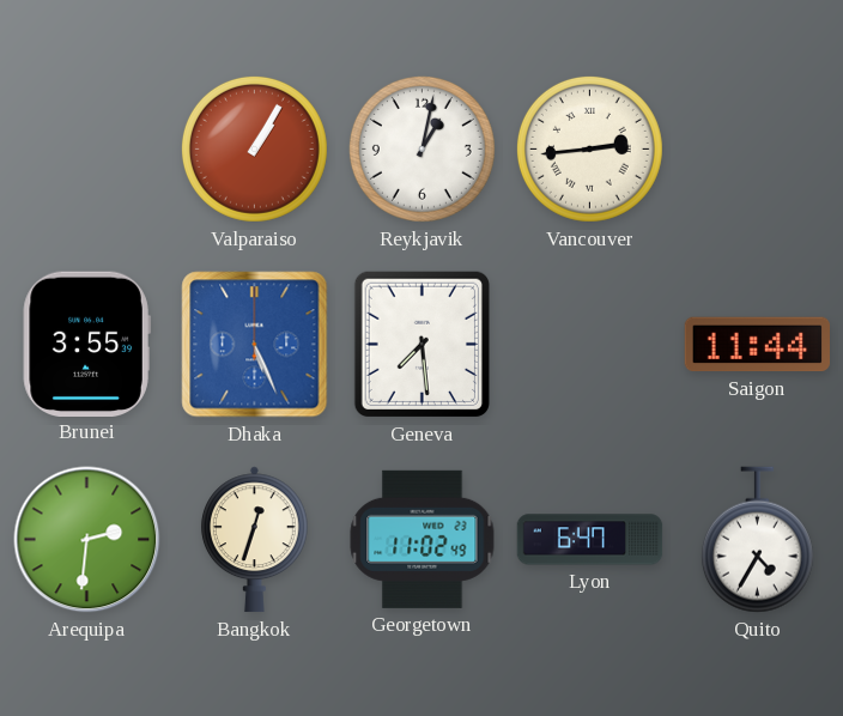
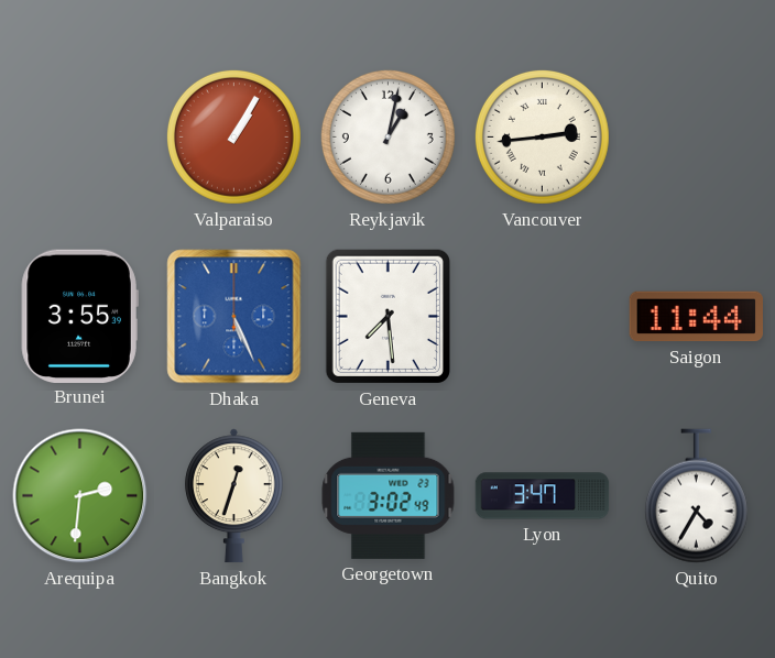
Georgetown: 11:02 -> 3:02
Lyon: 6:47 -> 3:47
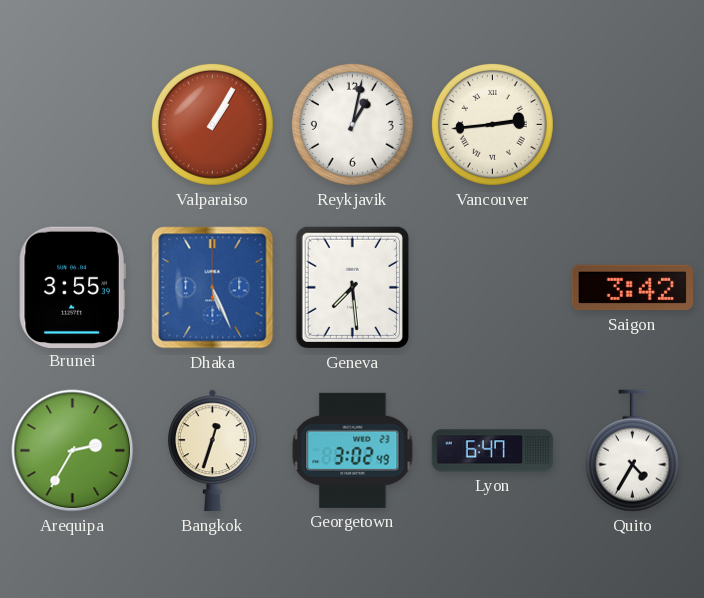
Saigon: 11:44 -> 3:42
Arequipa: 2:31 -> 2:35
Lyon: 3:47 -> 6:47
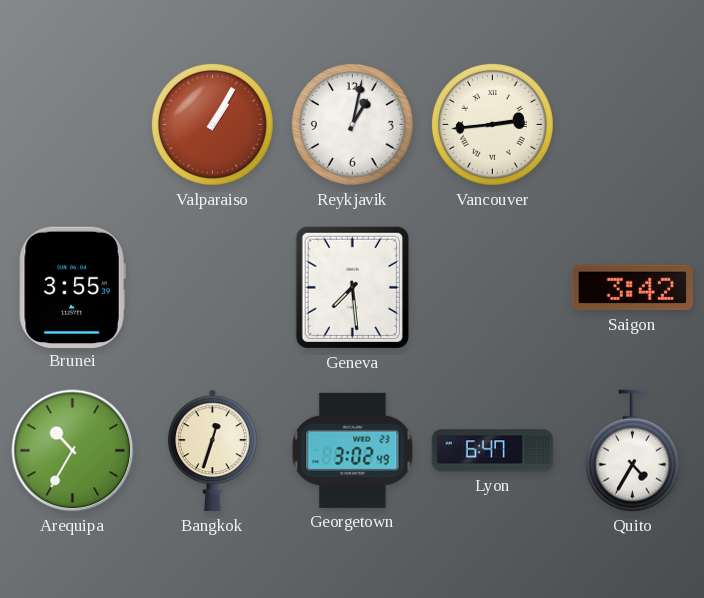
Dhaka: 5:26 -> none
Arequipa: 2:35 -> 10:35
